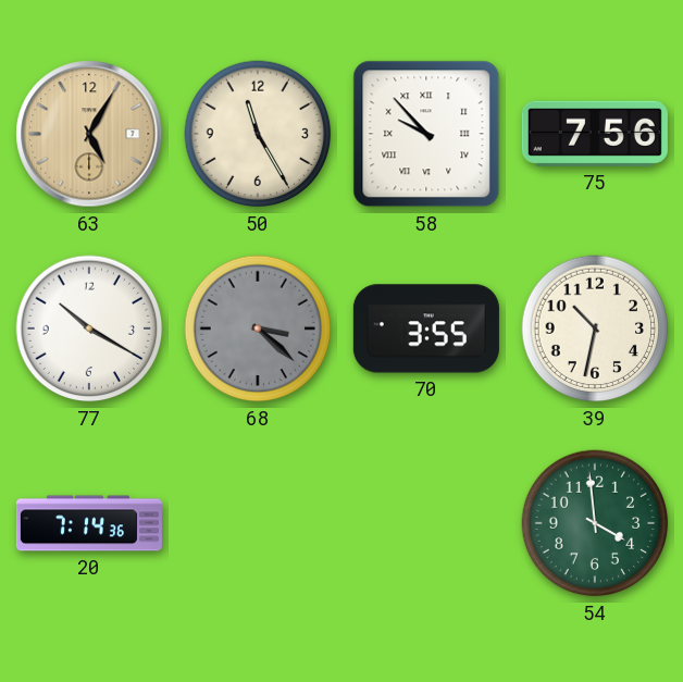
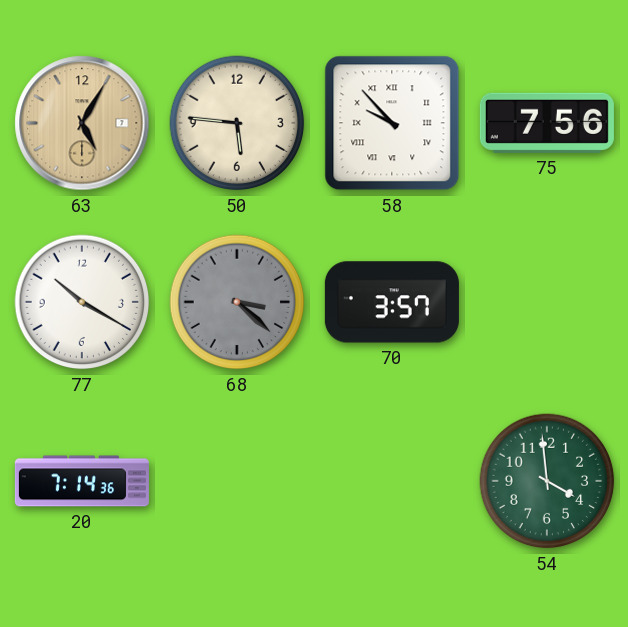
50: 11:25 -> 5:46
70: 3:55 -> 3:57
39: 10:32 -> none
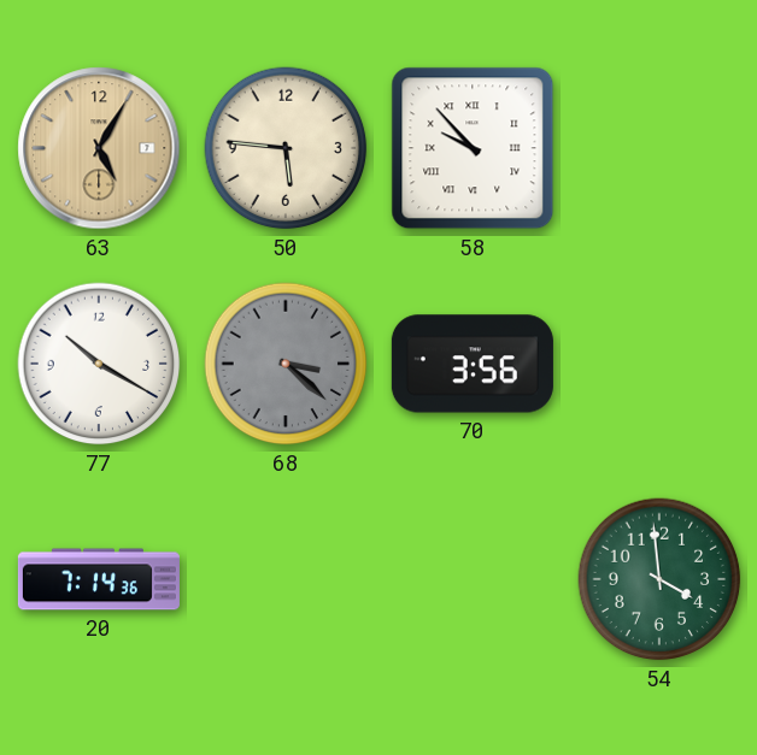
75: 7:56 -> none
70: 3:57 -> 3:56
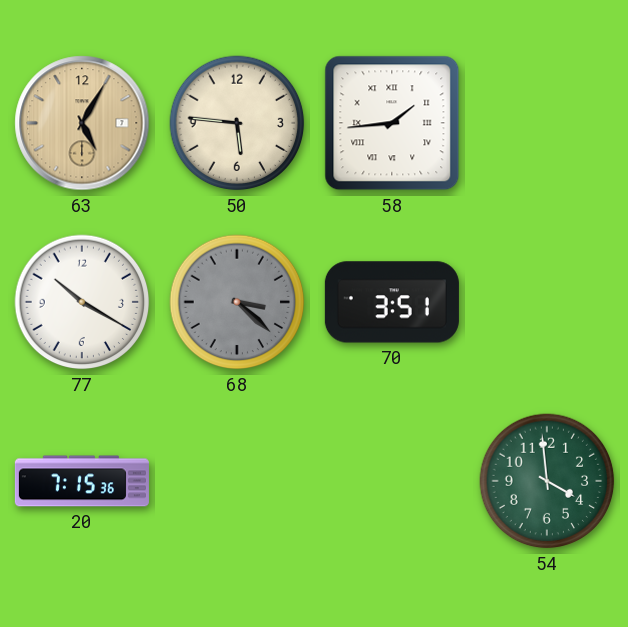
58: 9:53 -> 1:44
70: 3:56 -> 3:51
20: 7:14 -> 7:15
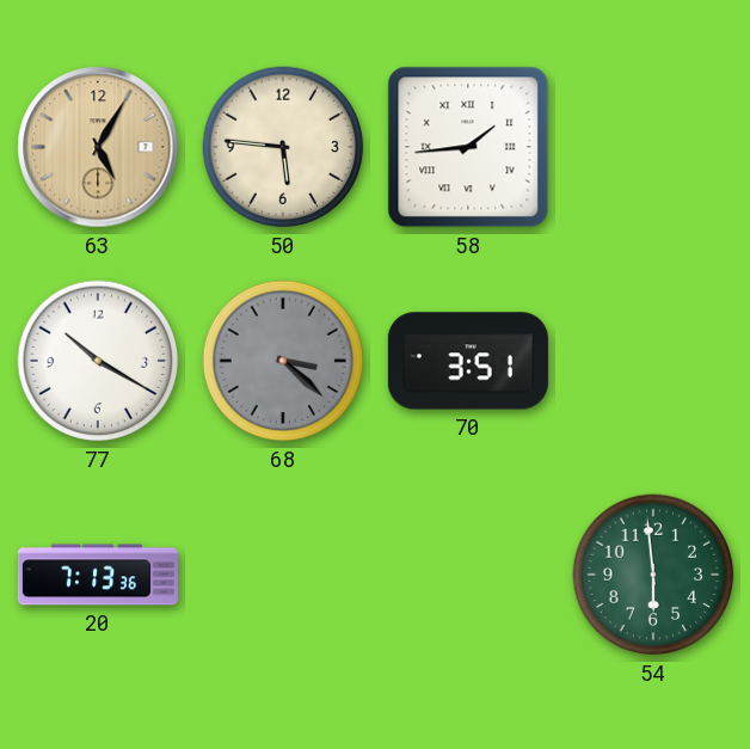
20: 7:15 -> 7:13
54: 3:59 -> 5:59
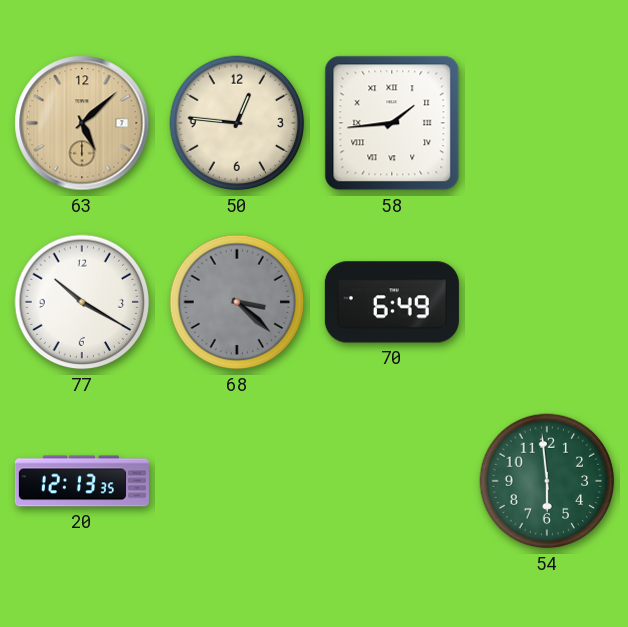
63: 5:05 -> 5:08
50: 5:46 -> 12:46
70: 3:51 -> 6:49
20: 7:13 -> 12:13
